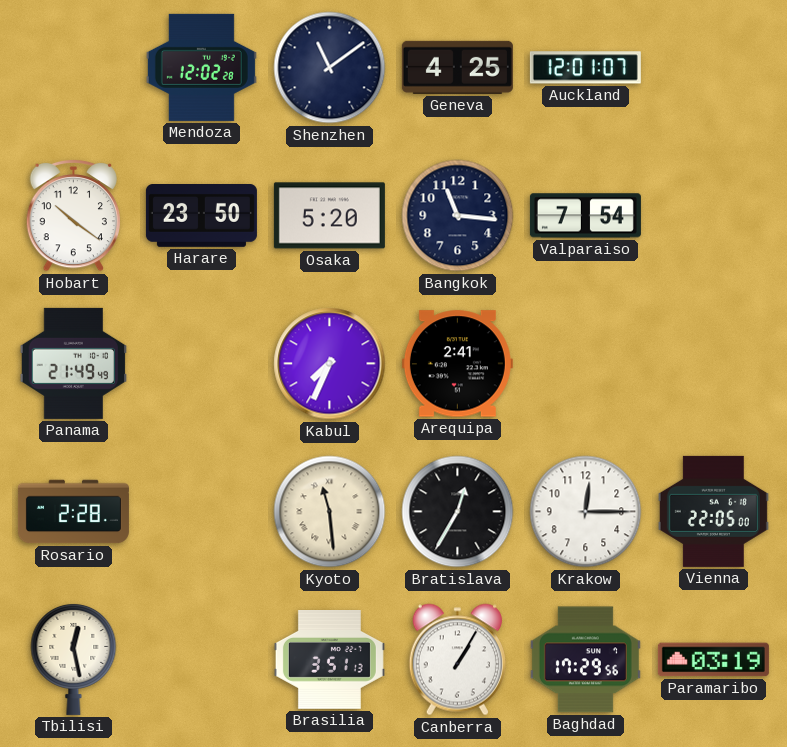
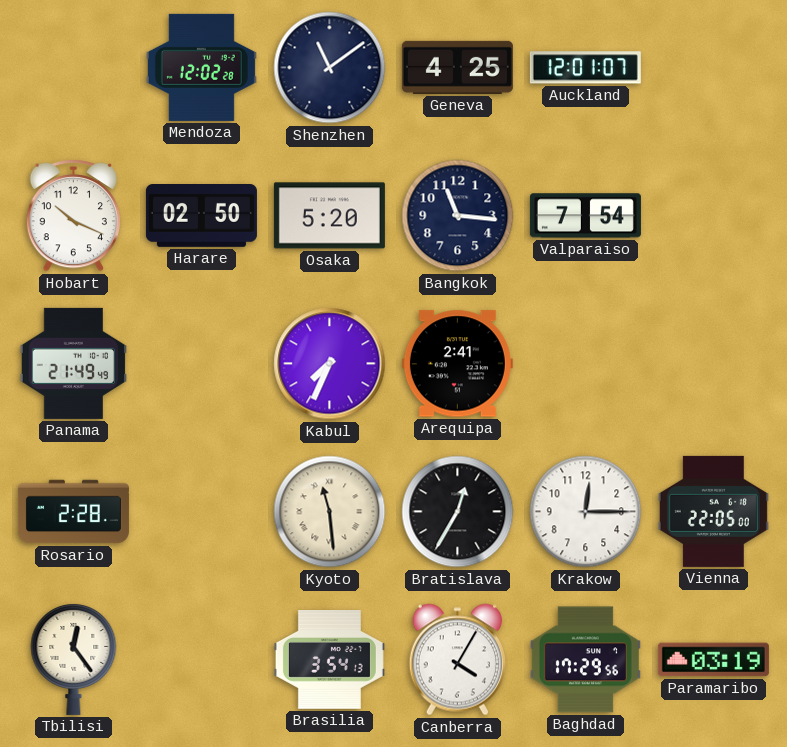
Hobart: 10:21 -> 10:19
Harare: 23:50 -> 02:50
Tbilisi: 12:28 -> 12:24
Brasilia: 3:51 -> 3:54
Canberra: 1:05 -> 4:05
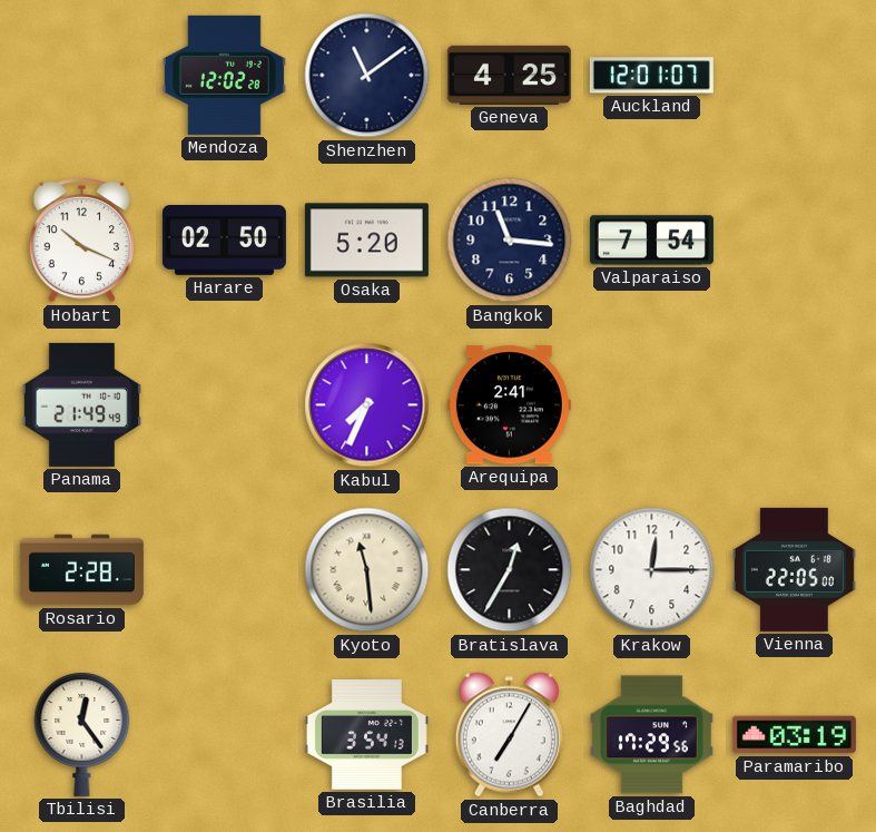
Canberra: 4:05 -> 7:05
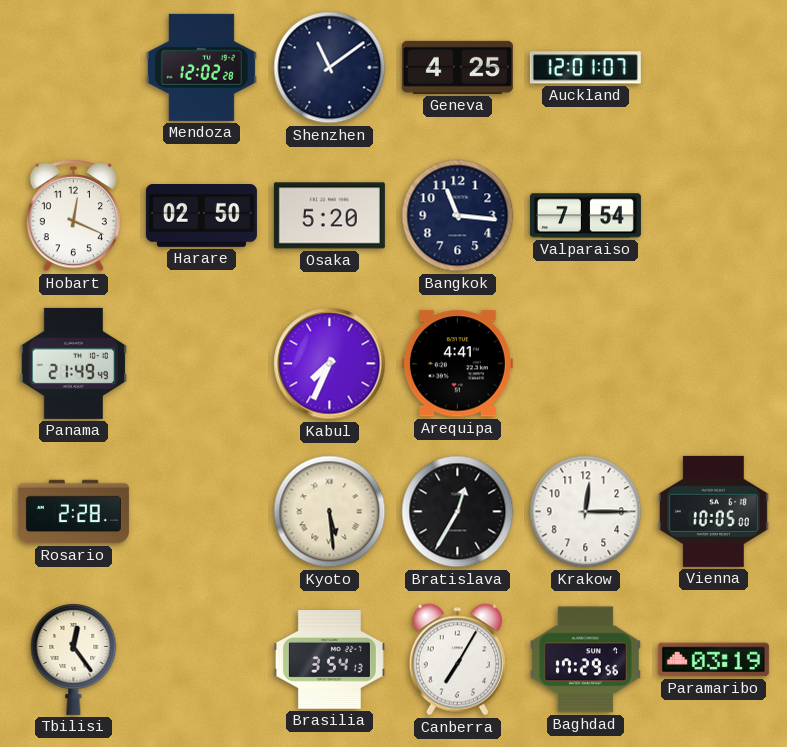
Hobart: 10:19 -> 12:19
Arequipa: 2:41 -> 4:41
Kyoto: 11:29 -> 5:29
Vienna: 22:05 -> 10:05
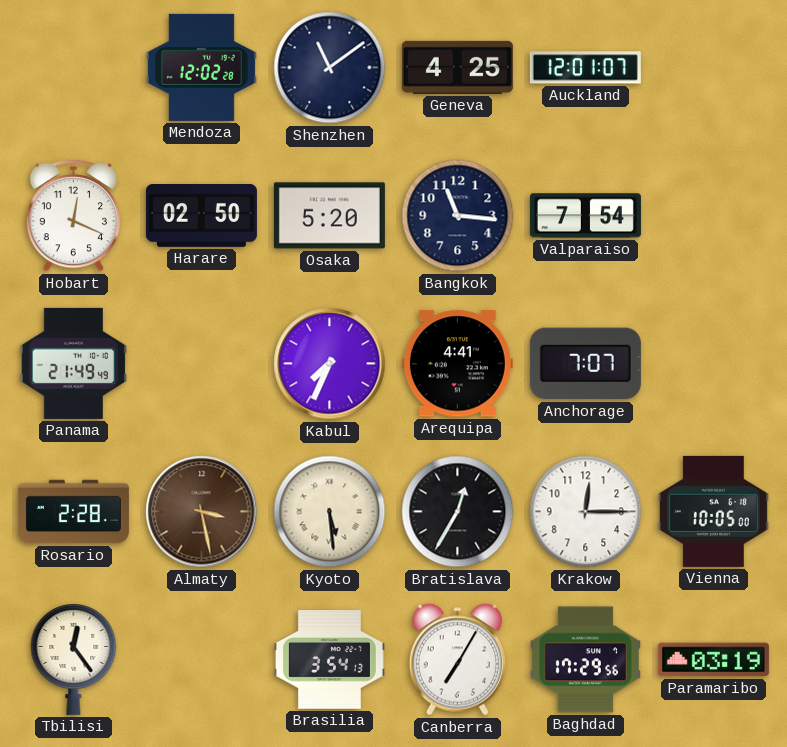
Anchorage: none -> 7:07
Almaty: none -> 3:28
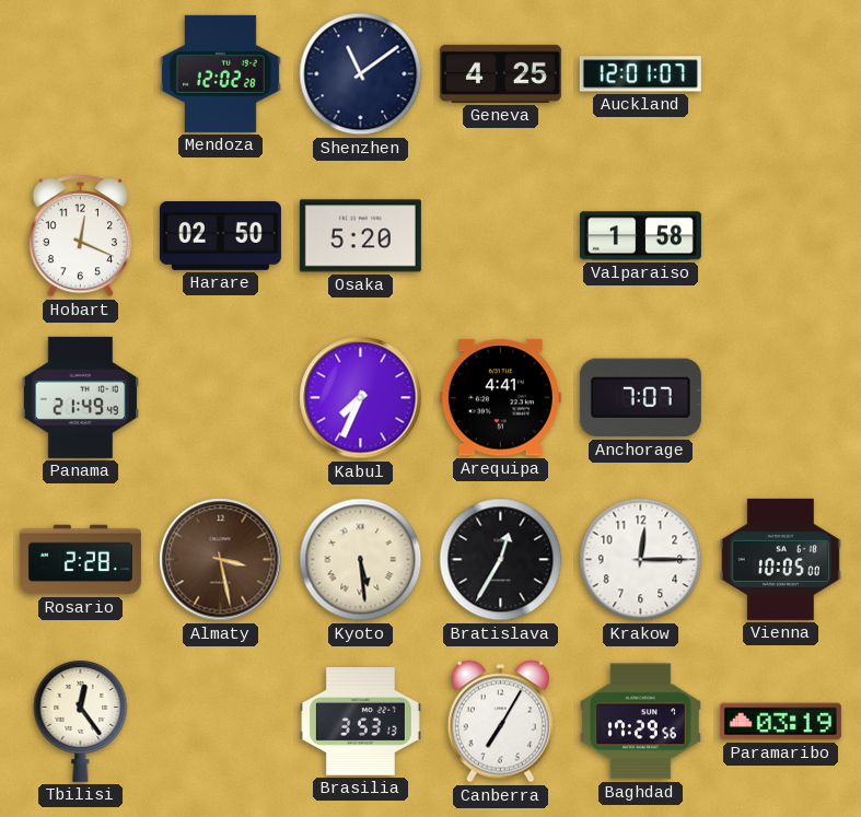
Bangkok: 11:16 -> none
Valparaiso: 7:54 -> 1:58
Brasilia: 3:54 -> 3:53
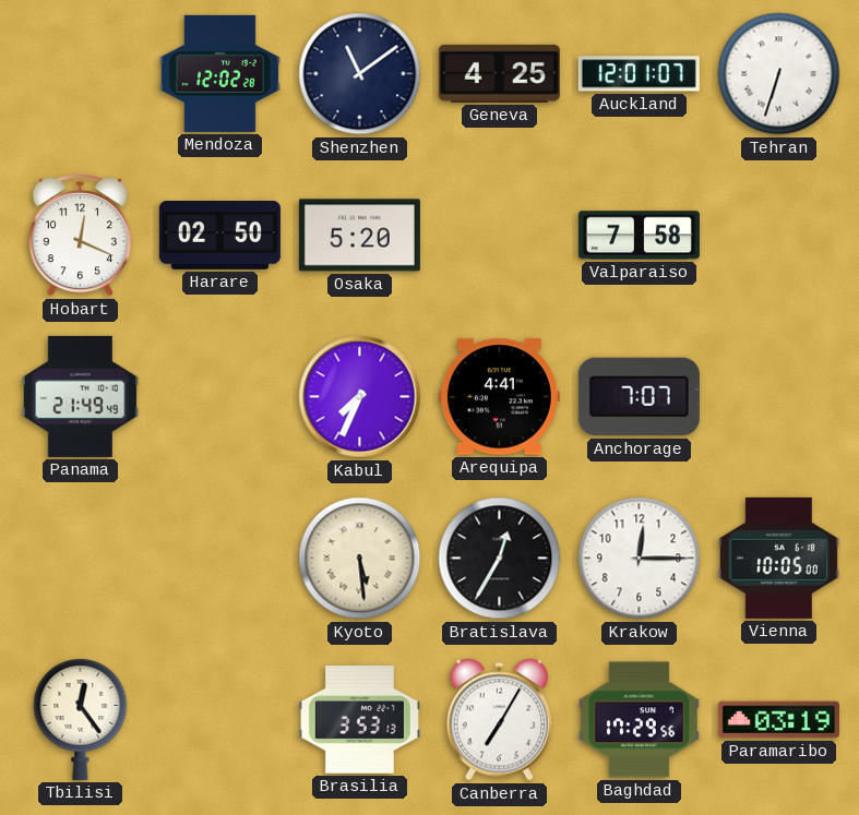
Tehran: none -> 6:33
Valparaiso: 1:58 -> 7:58
Rosario: 2:28 -> none
Almaty: 3:28 -> none
